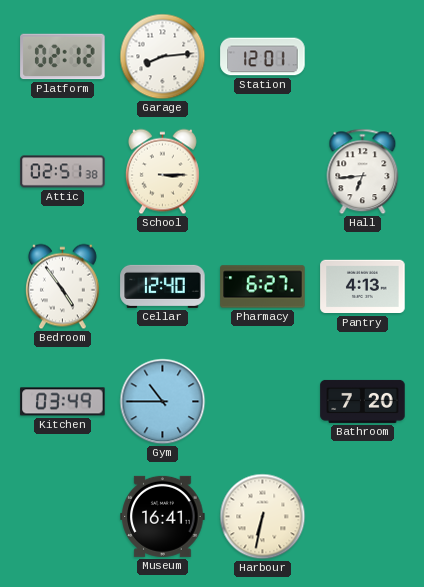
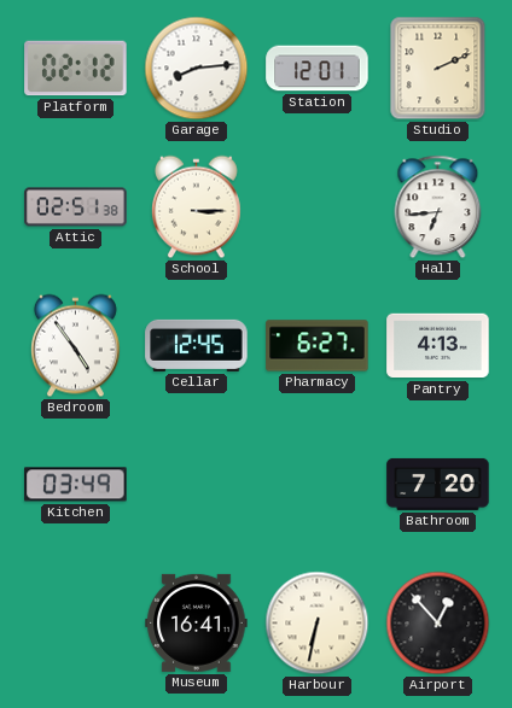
Studio: none -> 2:11
Cellar: 12:40 -> 12:45
Gym: 10:45 -> none
Airport: none -> 12:53
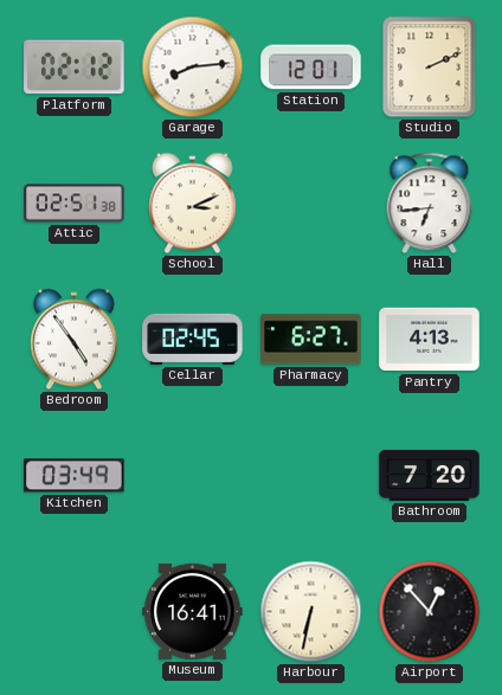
School: 3:15 -> 3:11
Cellar: 12:45 -> 02:45
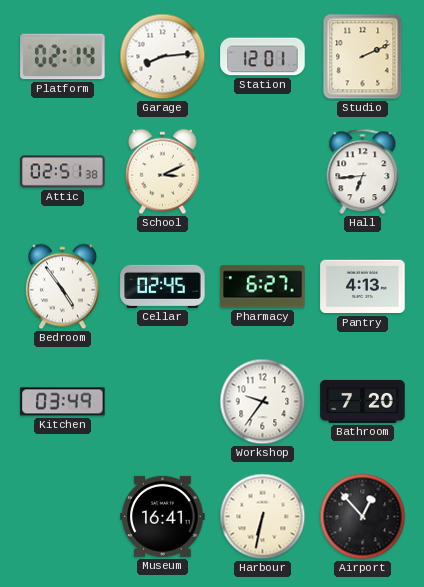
Platform: 02:12 -> 02:14
Workshop: none -> 9:36
